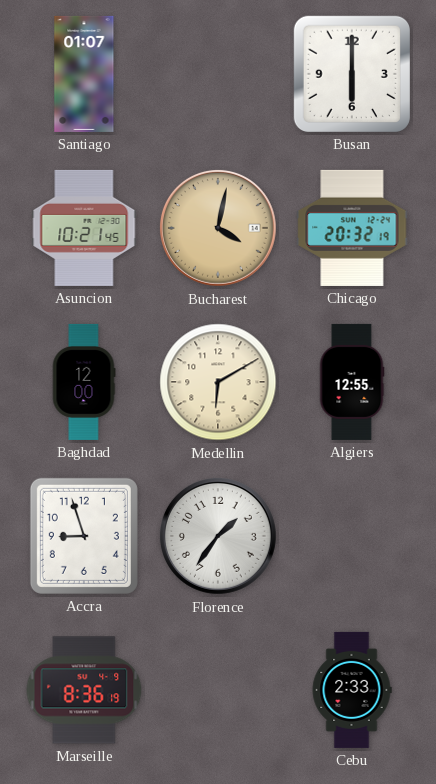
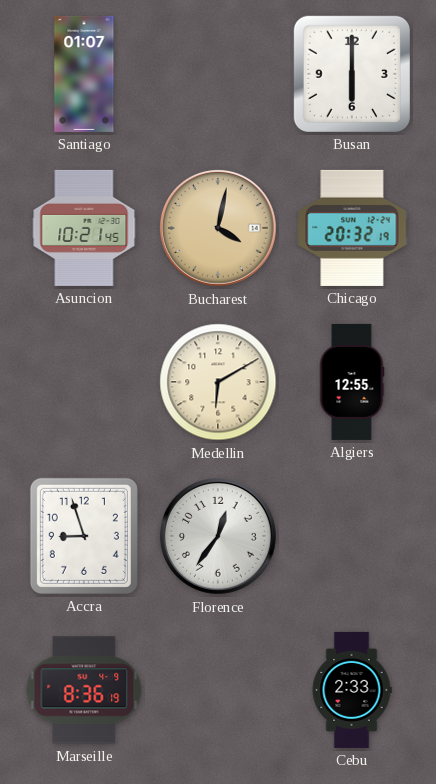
Baghdad: 12:00 -> none
Florence: 1:36 -> 12:36
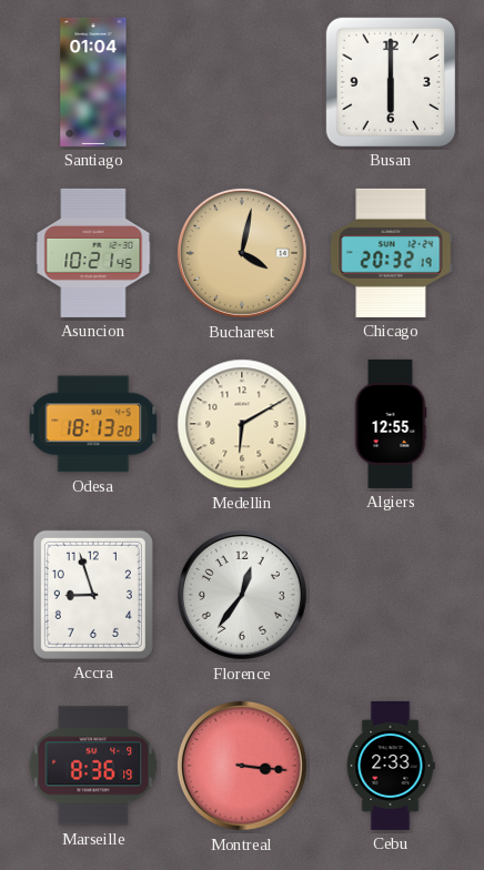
Santiago: 01:07 -> 01:04
Odesa: none -> 18:13
Montreal: none -> 3:16
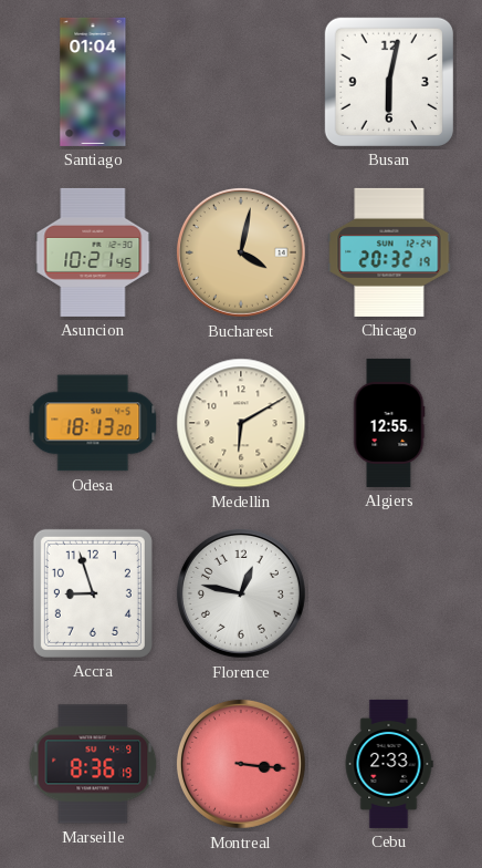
Busan: 6:00 -> 6:02
Florence: 12:36 -> 12:47
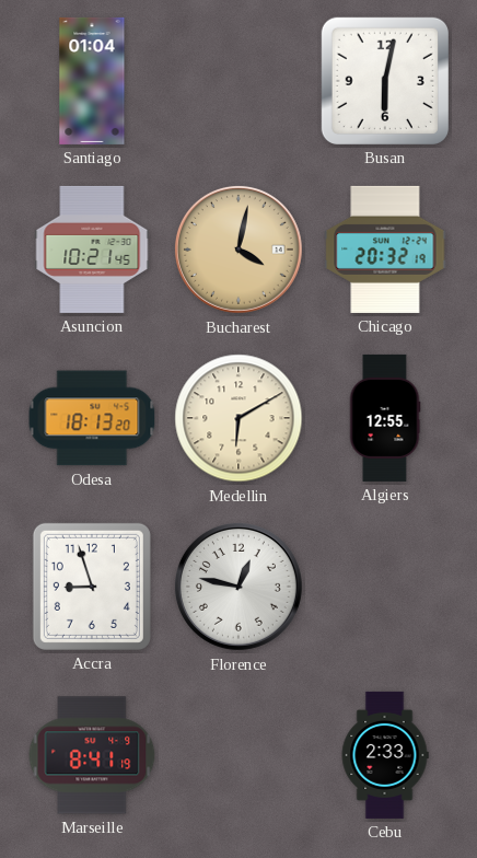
Marseille: 8:36 -> 8:41
Montreal: 3:16 -> none
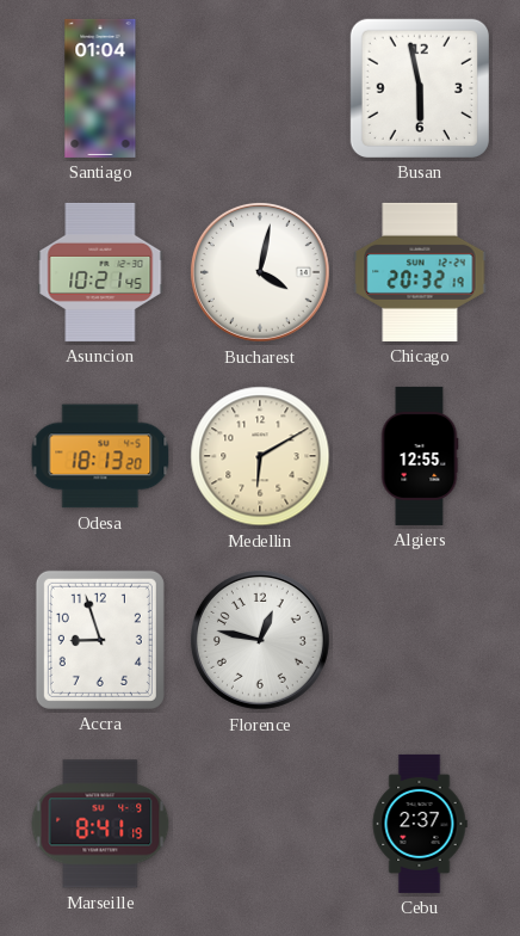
Busan: 6:02 -> 5:58
Bucharest dial: champagne -> white
Cebu: 2:33 -> 2:37
